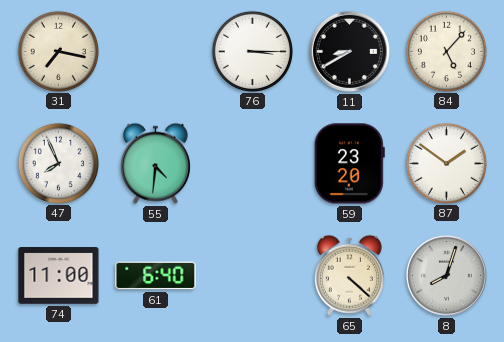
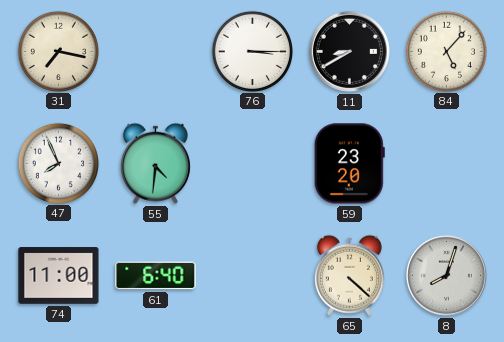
87: 1:51 -> none
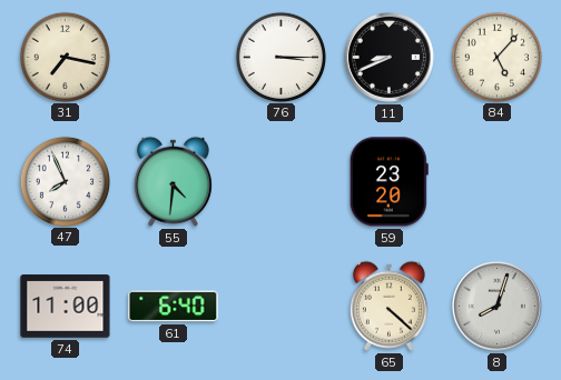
11: 8:40 -> 8:41
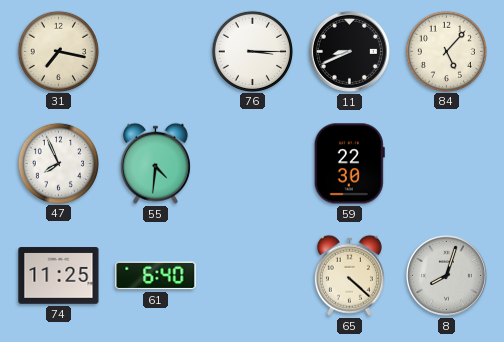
59: 23:20 -> 22:30
74: 11:00 -> 11:25
